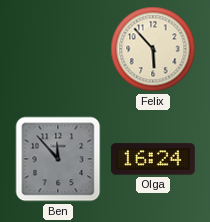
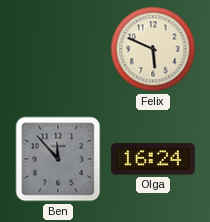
Felix: 5:53 -> 5:49
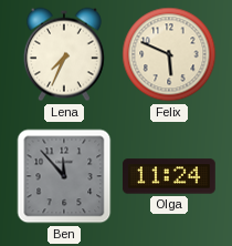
Lena: none -> 7:34
Olga: 16:24 -> 11:24
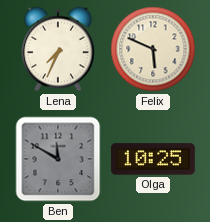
Ben: 11:53 -> 11:50
Olga: 11:24 -> 10:25
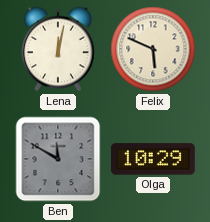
Lena: 7:34 -> 12:02
Olga: 10:25 -> 10:29
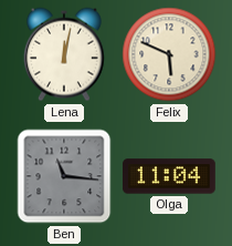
Ben: 11:50 -> 11:16
Olga: 10:29 -> 11:04
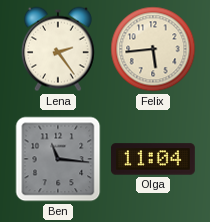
Lena: 12:02 -> 2:24
Felix: 5:49 -> 5:44
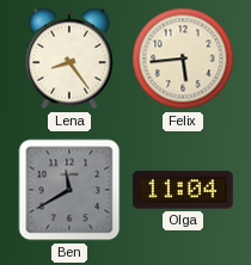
Lena: 2:24 -> 8:24
Ben: 11:16 -> 11:40
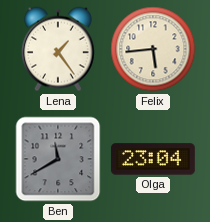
Lena: 8:24 -> 1:24
Olga: 11:04 -> 23:04
